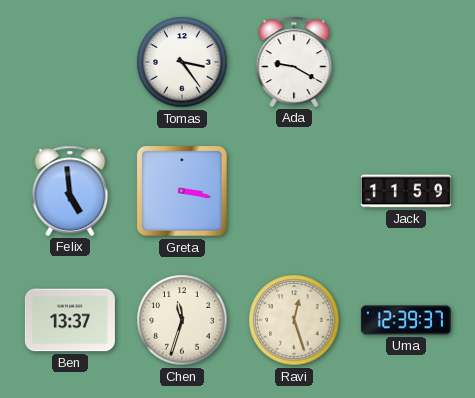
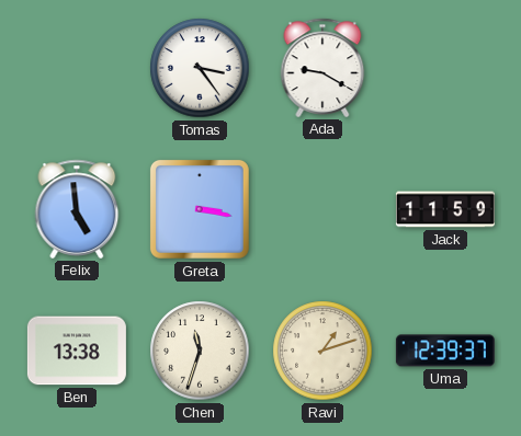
Ben: 13:37 -> 13:38
Ravi: 12:27 -> 1:12
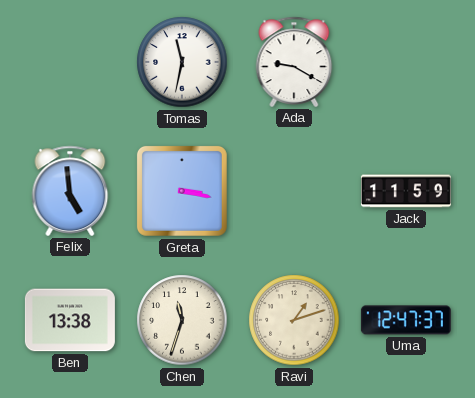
Tomas: 3:24 -> 11:32
Uma: 12:39 -> 12:47
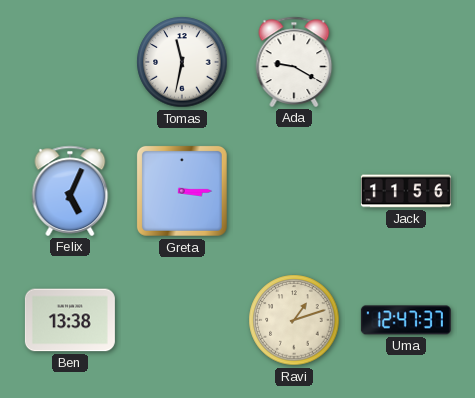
Felix: 4:59 -> 5:04
Greta: 3:17 -> 3:15
Jack: 11:59 -> 11:56
Chen: 11:33 -> none
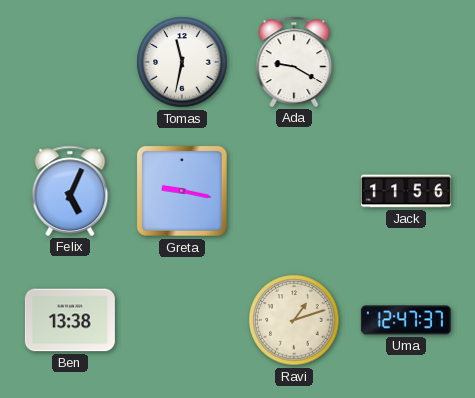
Greta: 3:15 -> 9:17
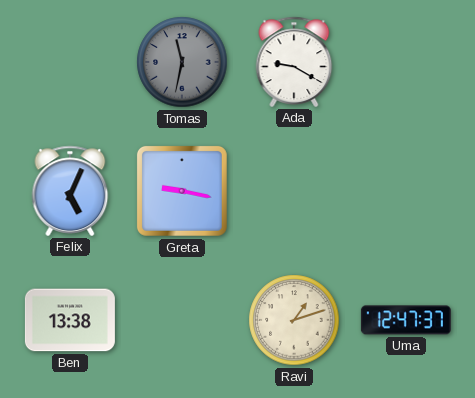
Tomas dial: white -> grey
Jack: 11:56 -> none
